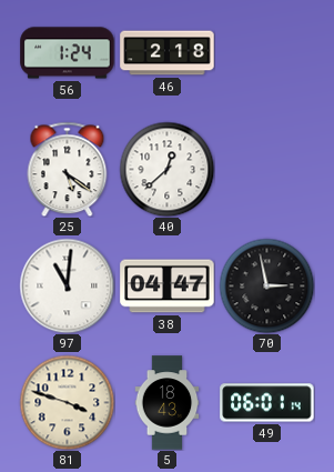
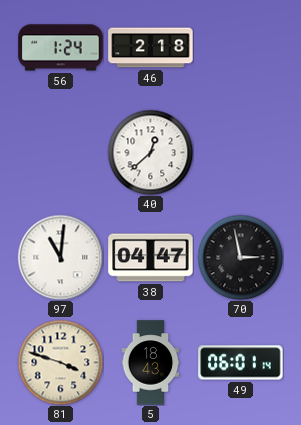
25: 5:21 -> none
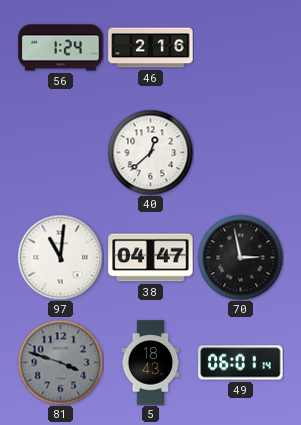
46: 2:18 -> 2:16
81 dial: cream -> grey
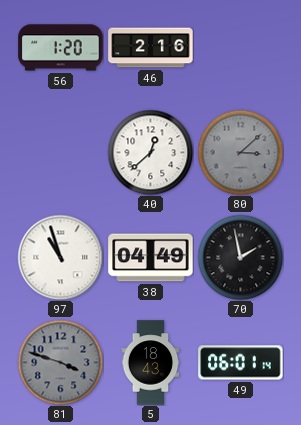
56: 1:24 -> 1:20
80: none -> 3:08
97: 11:01 -> 10:57
38: 04:47 -> 04:49
70: 2:58 -> 1:58
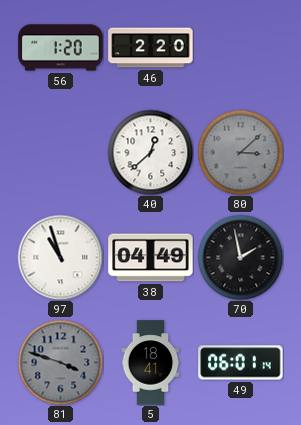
46: 2:16 -> 2:20
5: 18:43 -> 18:41
